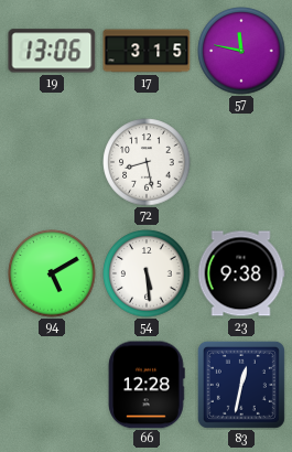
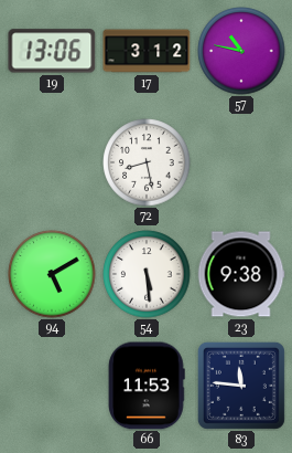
17: 3:15 -> 3:12
57: 11:47 -> 10:47
66: 12:28 -> 11:53
83: 12:32 -> 11:46
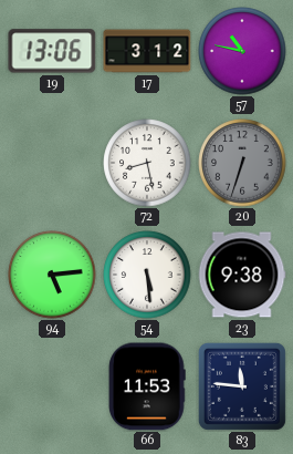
20: none -> 6:33
94: 5:10 -> 5:14
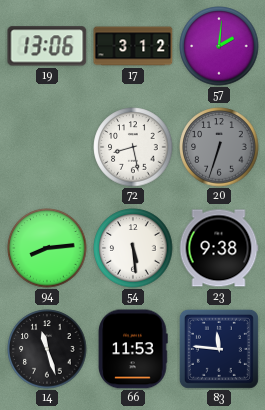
57: 10:47 -> 2:01
94: 5:14 -> 8:14
14: none -> 11:27
